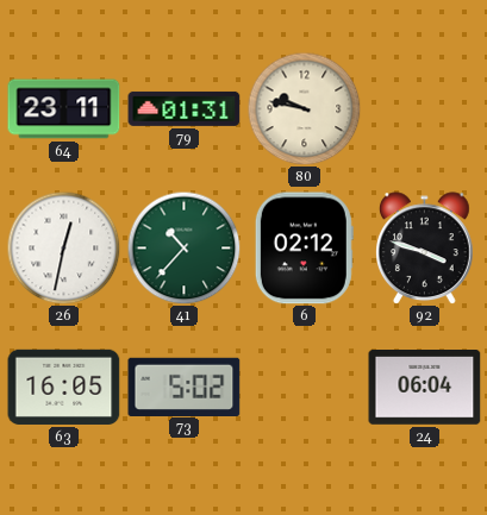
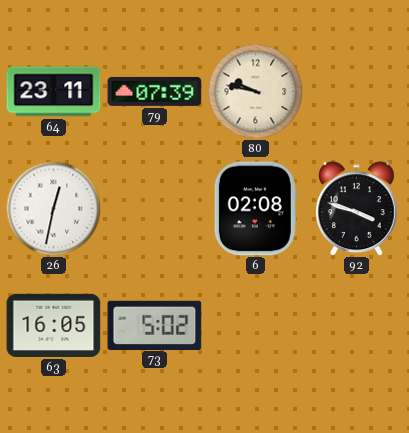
79: 01:31 -> 07:39
41: 10:37 -> none
6: 02:12 -> 02:08
24: 06:04 -> none
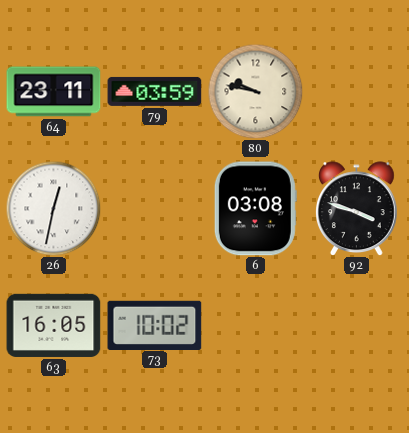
79: 07:39 -> 03:59
6: 02:08 -> 03:08
73: 5:02 -> 10:02
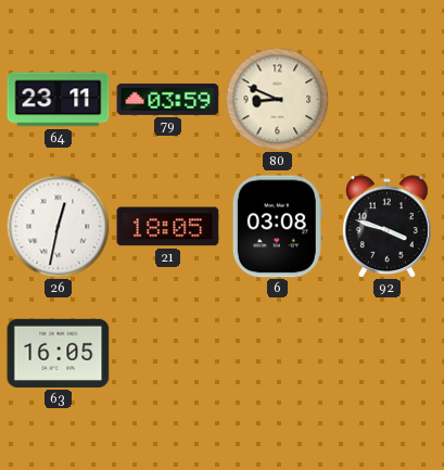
80: 9:47 -> 8:49
21: none -> 18:05
73: 10:02 -> none
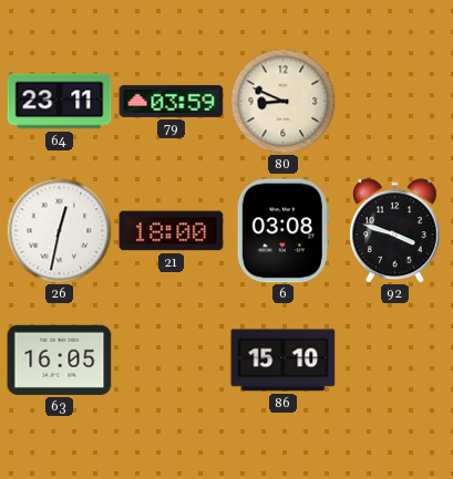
21: 18:05 -> 18:00
86: none -> 15:10
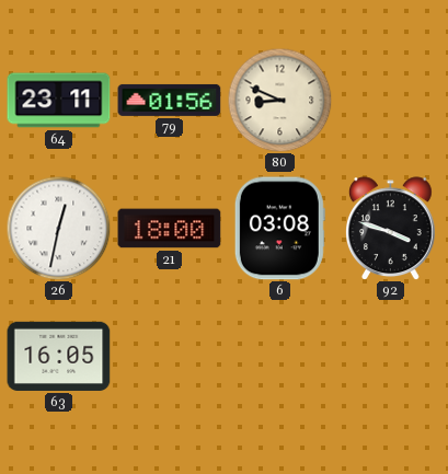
79: 03:59 -> 01:56
86: 15:10 -> none
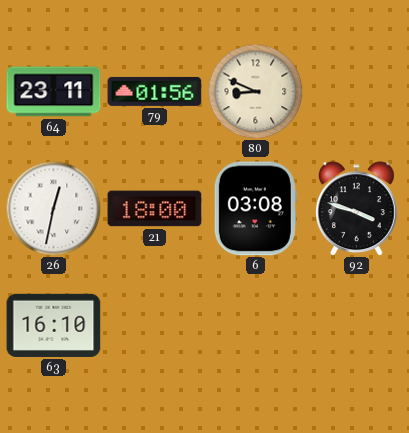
63: 16:05 -> 16:10
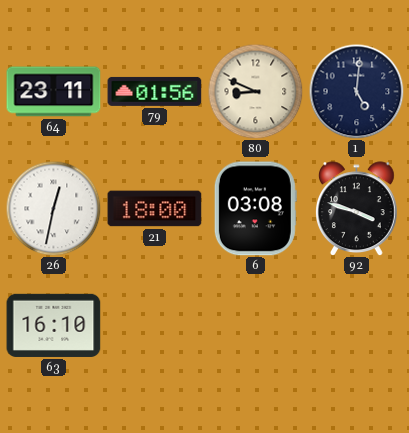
1: none -> 5:01
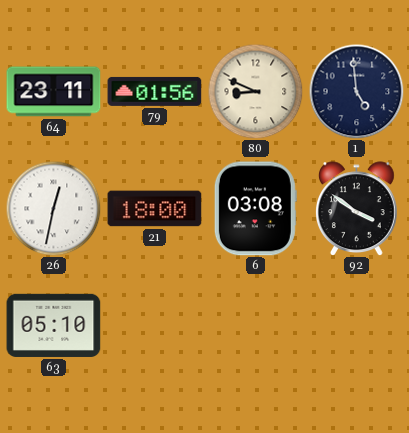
1: 5:01 -> 4:59
92: 3:48 -> 3:51
63: 16:10 -> 05:10
